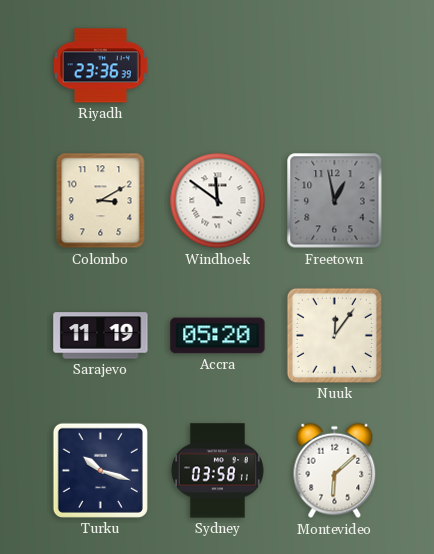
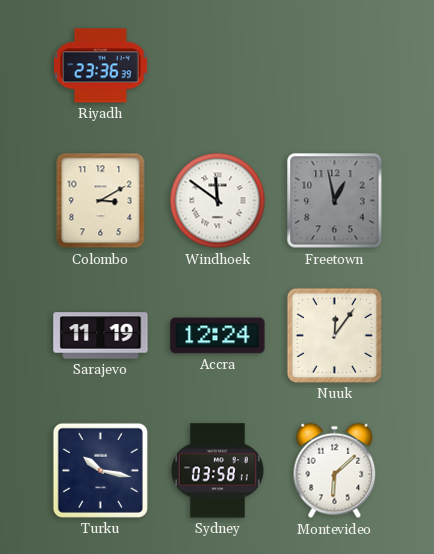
Accra: 05:20 -> 12:24
Turku: 10:18 -> 10:17
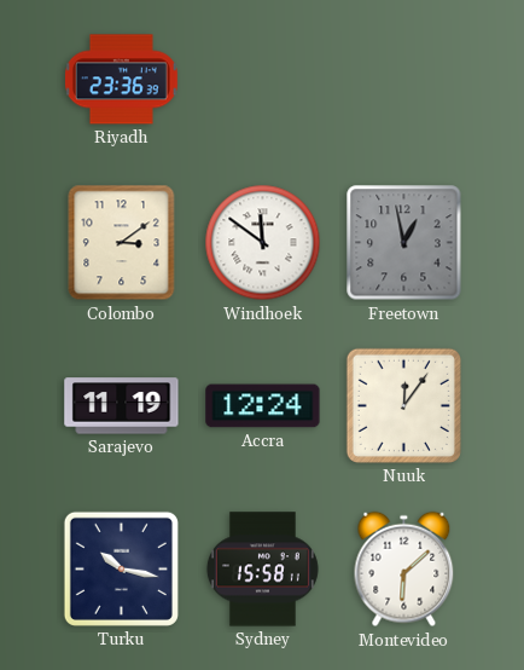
Colombo: 3:10 -> 3:09
Sydney: 03:58 -> 15:58
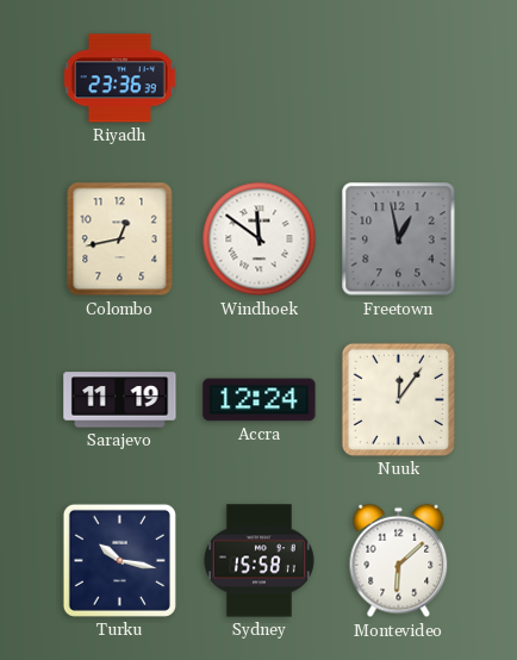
Colombo: 3:09 -> 12:43
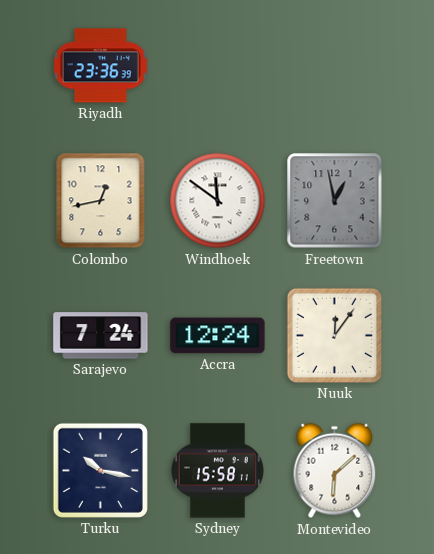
Sarajevo: 11:19 -> 7:24
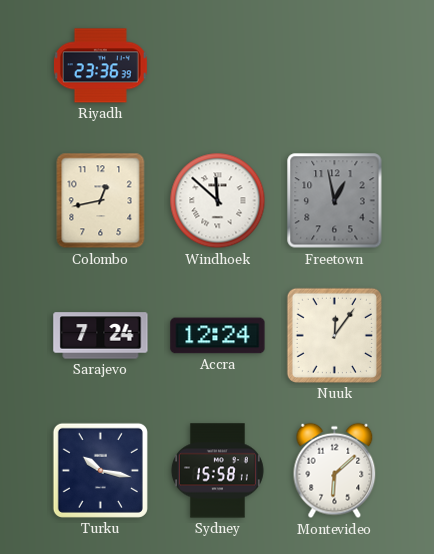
Windhoek: 11:51 -> 11:52
